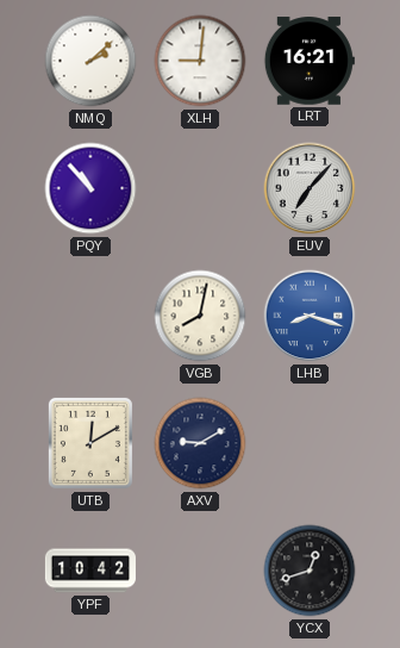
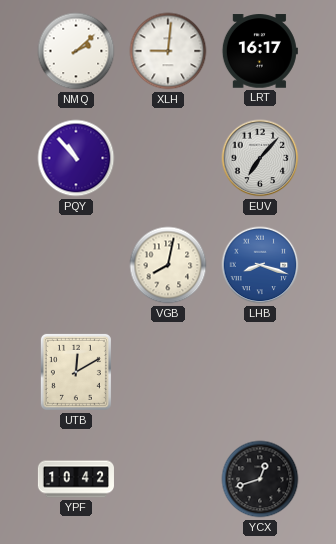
LRT: 16:21 -> 16:17
AXV: 9:10 -> none
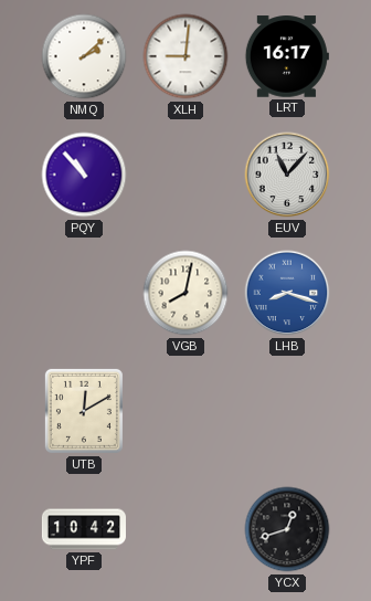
EUV: 7:07 -> 11:07
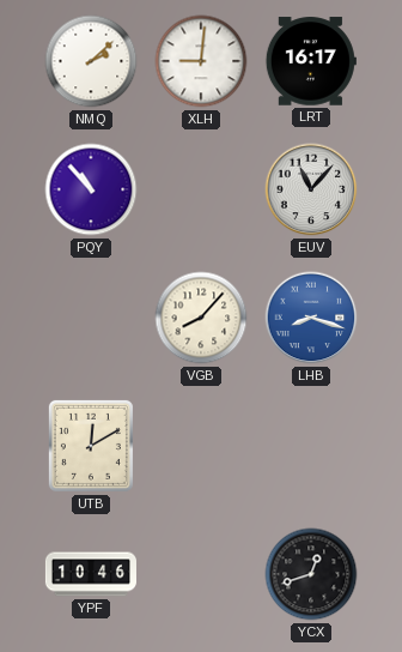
VGB: 8:02 -> 8:07
YPF: 10:42 -> 10:46
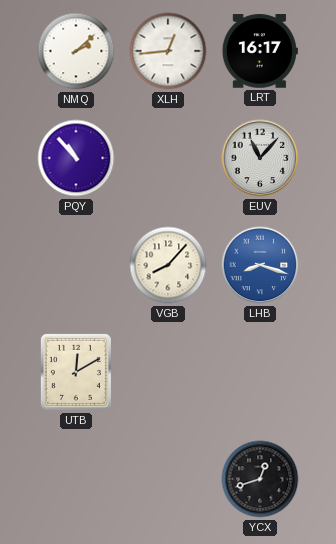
XLH: 9:01 -> 12:44
YPF: 10:46 -> none
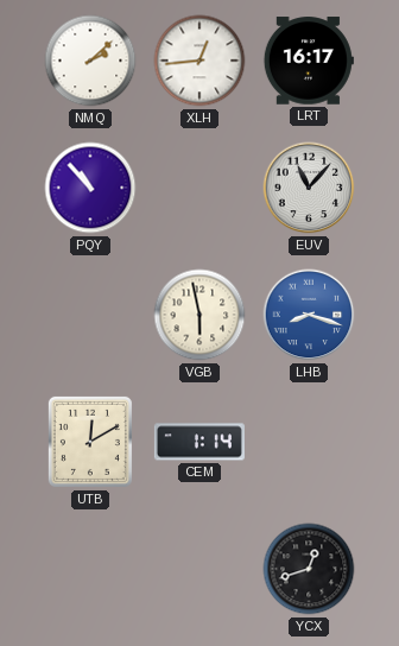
VGB: 8:07 -> 5:58
CEM: none -> 1:14
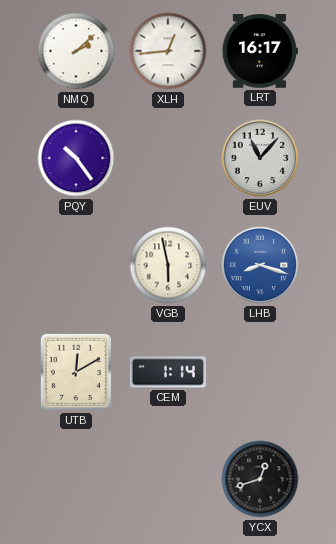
PQY: 10:53 -> 10:24
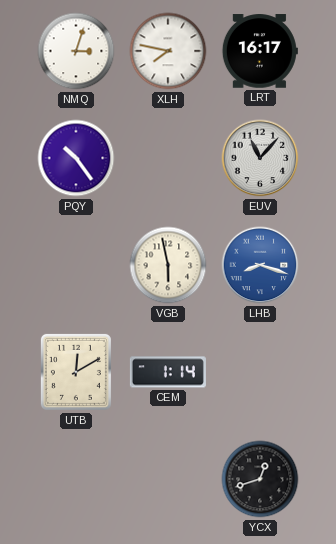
NMQ: 2:08 -> 3:03
XLH: 12:44 -> 7:47
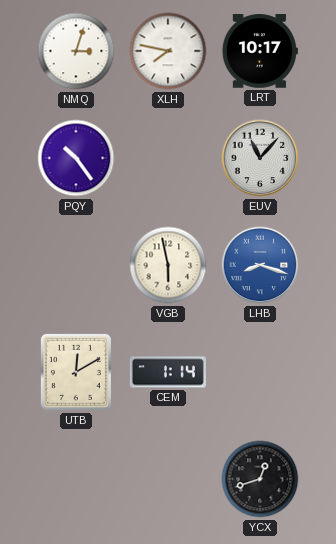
LRT: 16:17 -> 10:17
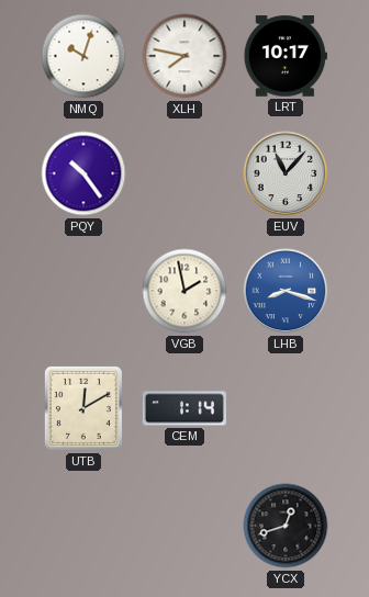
NMQ: 3:03 -> 10:03
VGB: 5:58 -> 1:58
